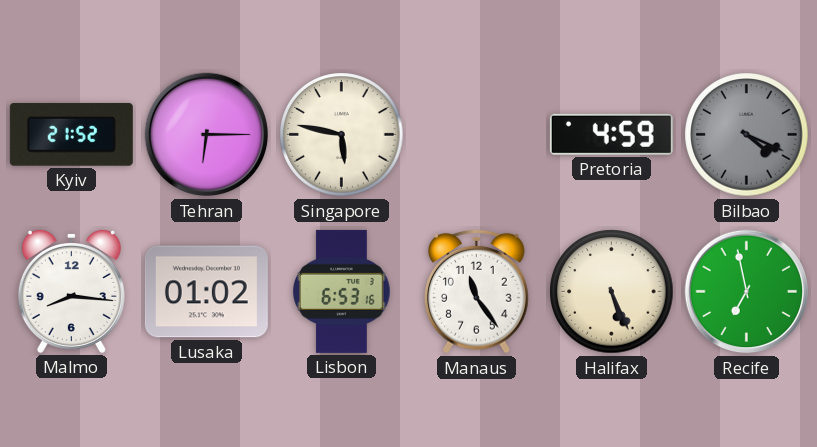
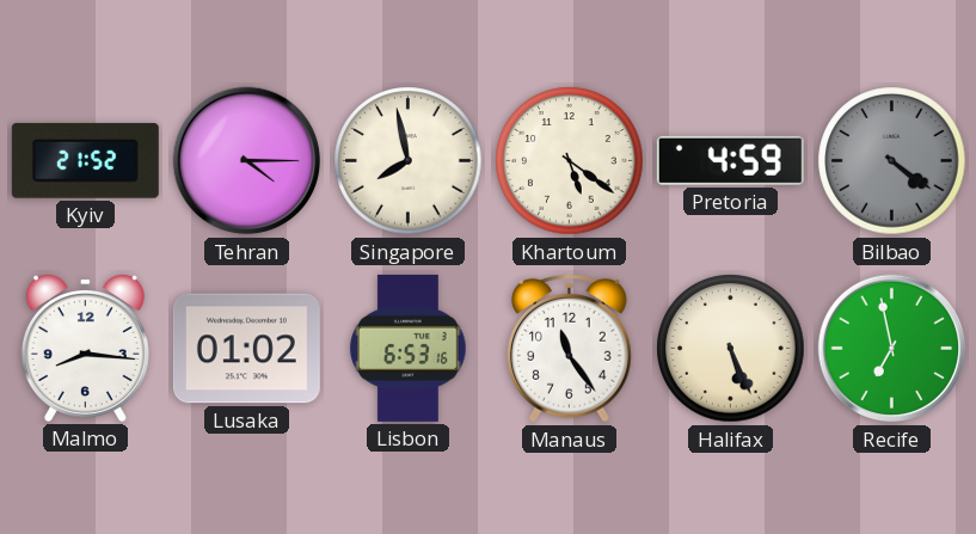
Tehran: 6:15 -> 4:15
Singapore: 5:47 -> 7:58
Khartoum: none -> 5:21
Bilbao: 4:19 -> 4:21
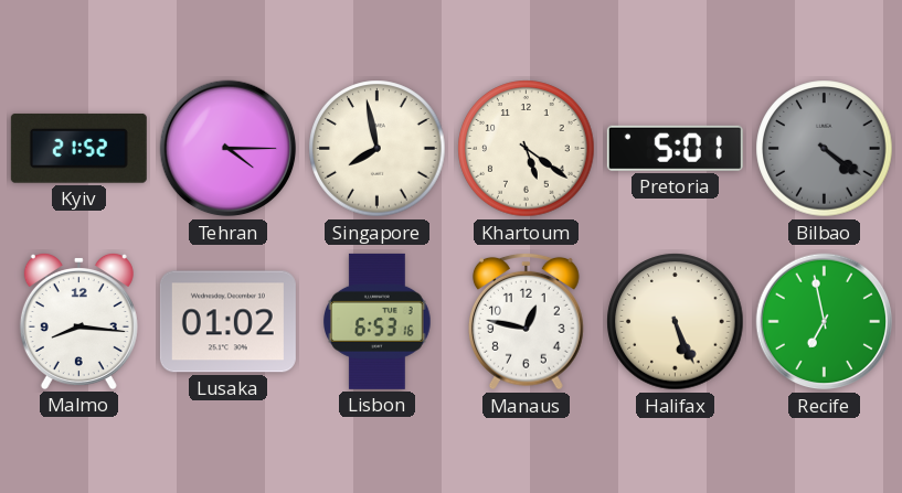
Pretoria: 4:59 -> 5:01
Manaus: 11:24 -> 12:47
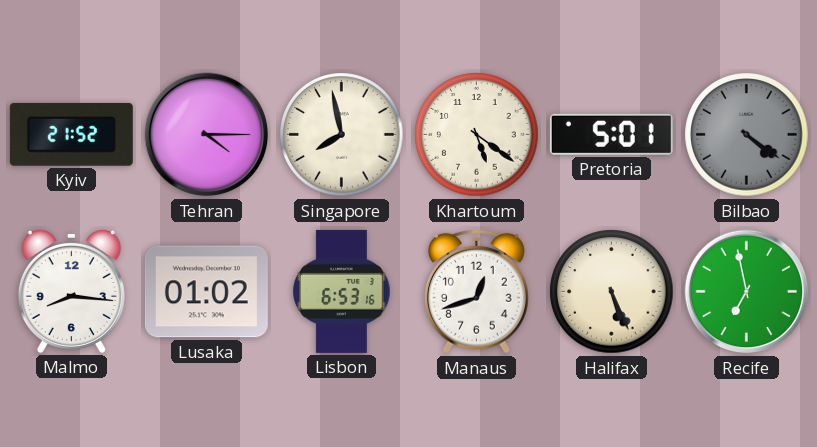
Manaus: 12:47 -> 12:42
